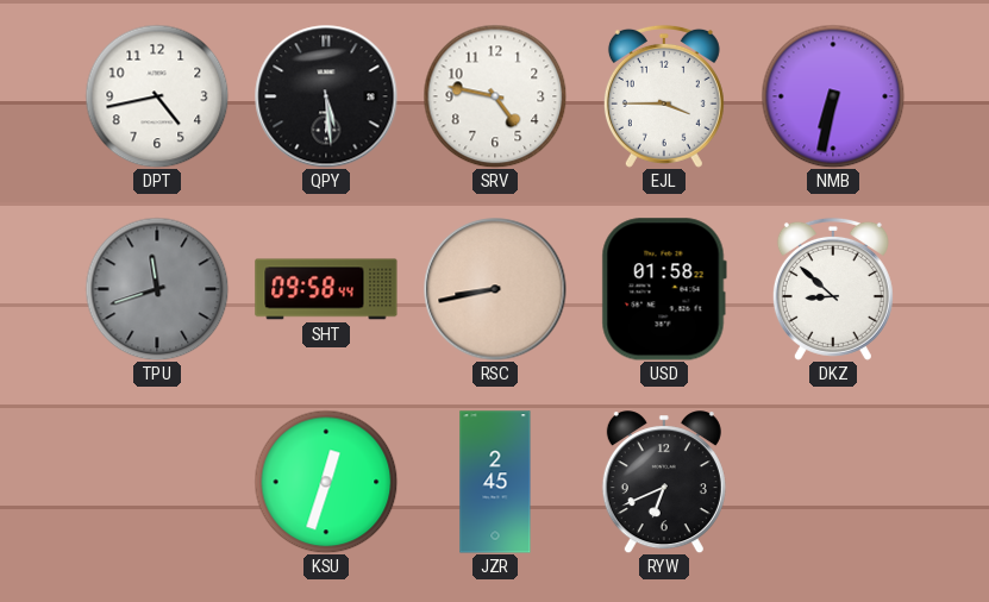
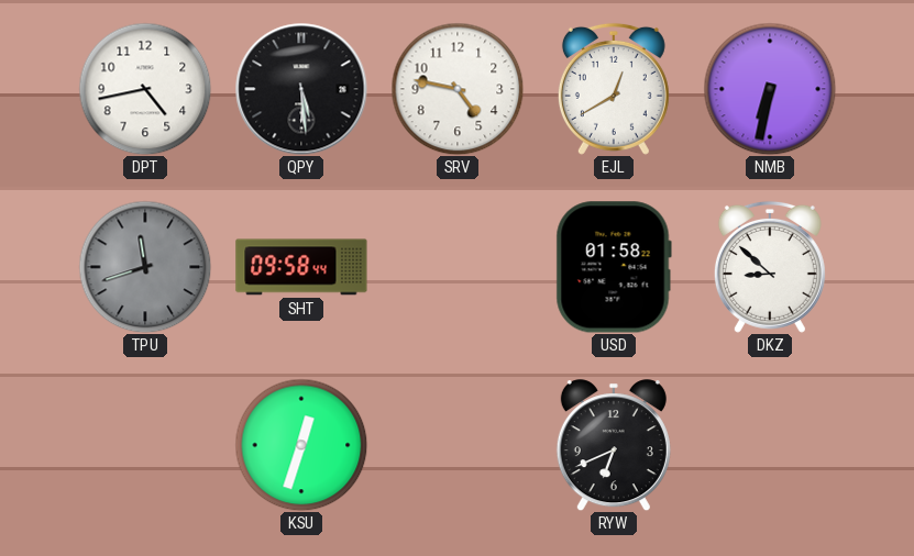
EJL: 3:45 -> 12:40
RSC: 8:43 -> none
JZR: 2:45 -> none
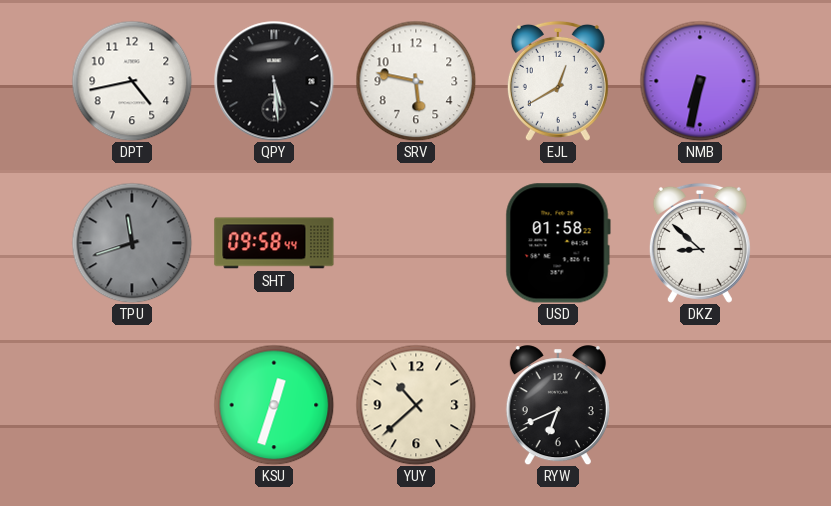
SRV: 4:47 -> 5:47
YUY: none -> 10:38
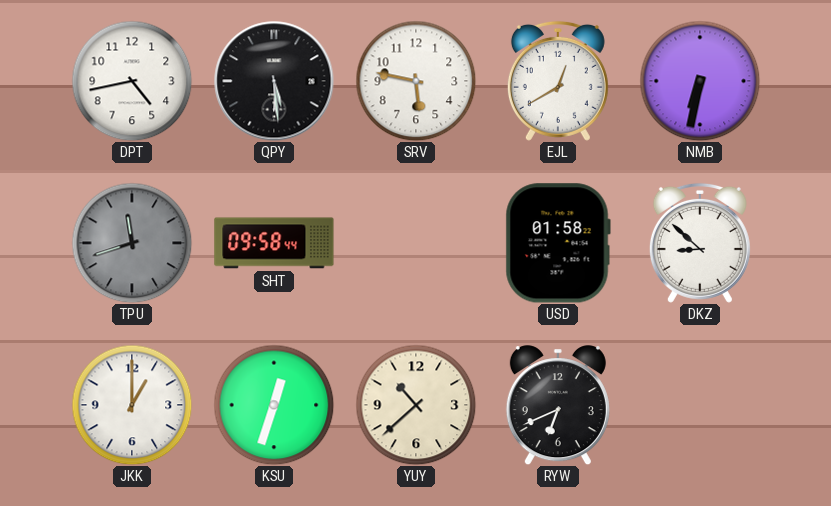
JKK: none -> 1:00
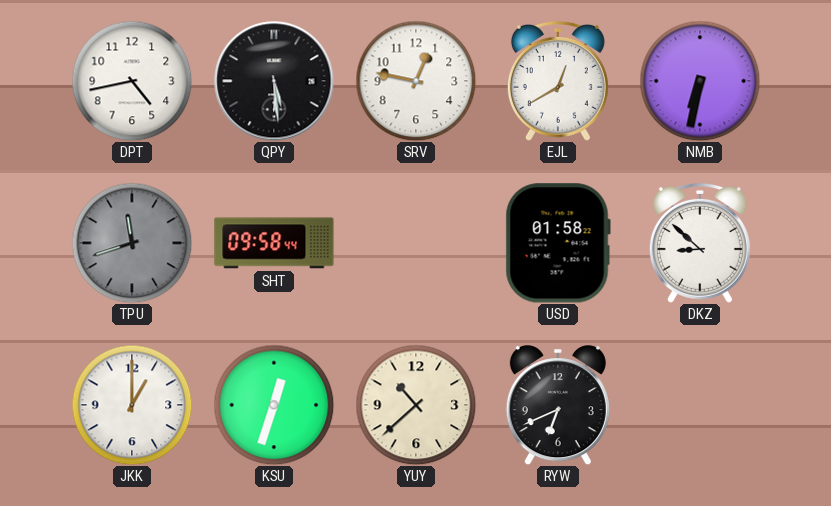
SRV: 5:47 -> 12:47
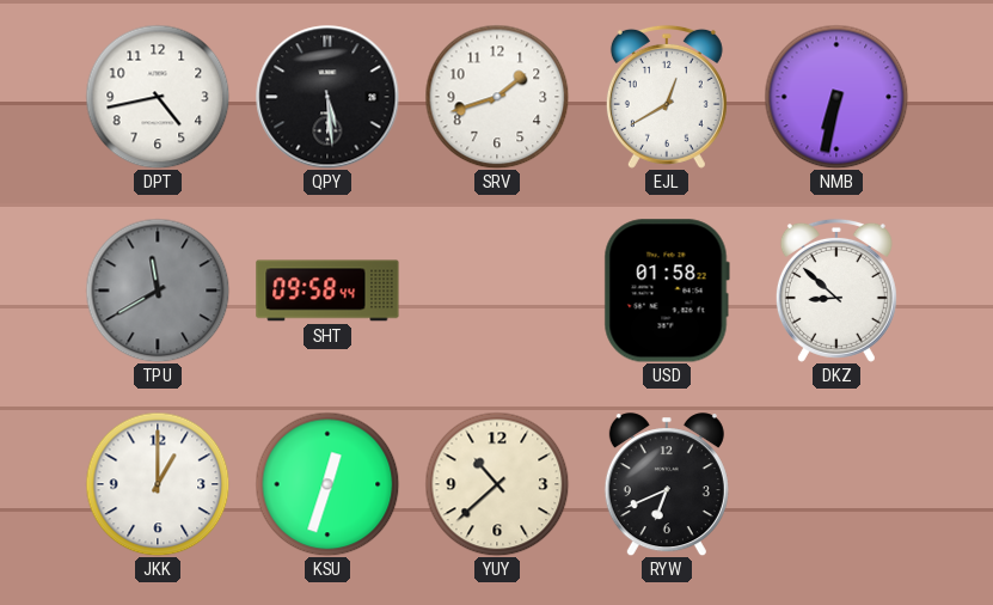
SRV: 12:47 -> 1:42
TPU: 11:42 -> 11:40
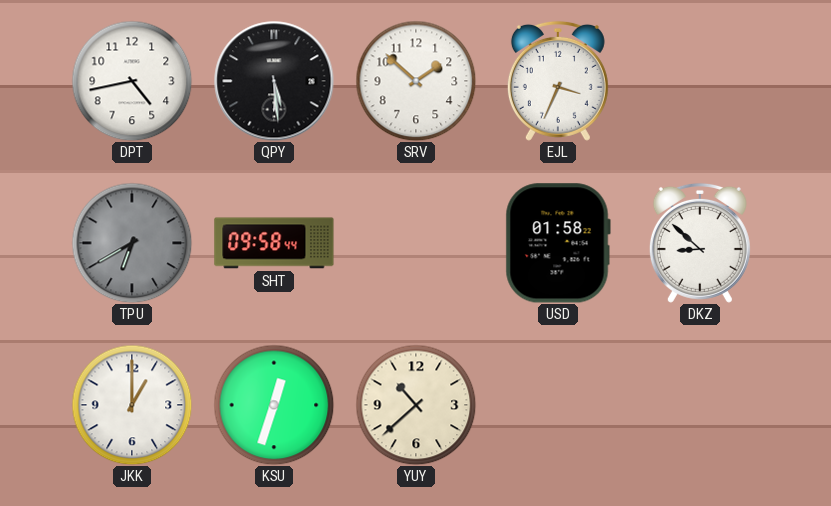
SRV: 1:42 -> 1:52
EJL: 12:40 -> 3:34
NMB: 6:32 -> none
TPU: 11:40 -> 6:40
RYW: 6:41 -> none
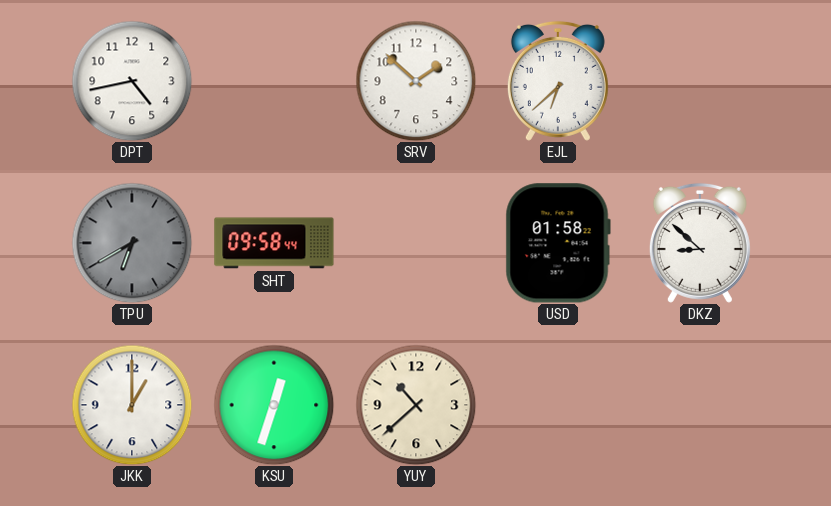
QPY: 5:29 -> none
EJL: 3:34 -> 6:38
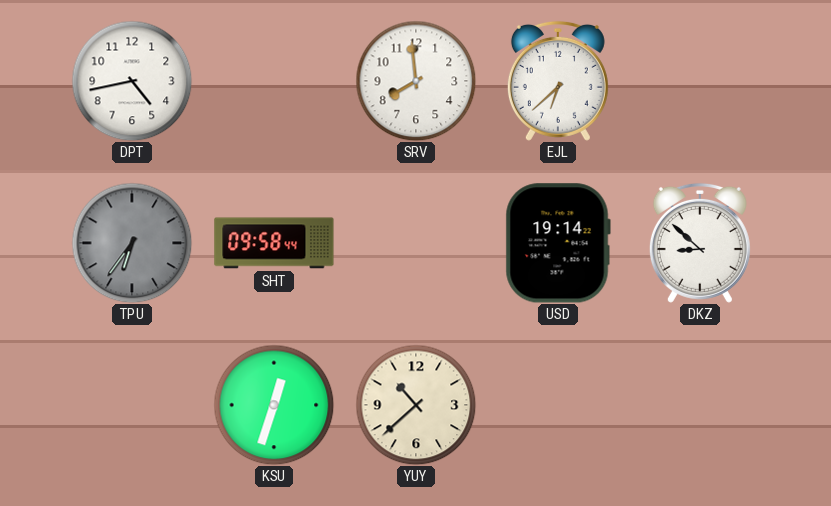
SRV: 1:52 -> 7:59
TPU: 6:40 -> 6:36
USD: 01:58 -> 19:14
JKK: 1:00 -> none
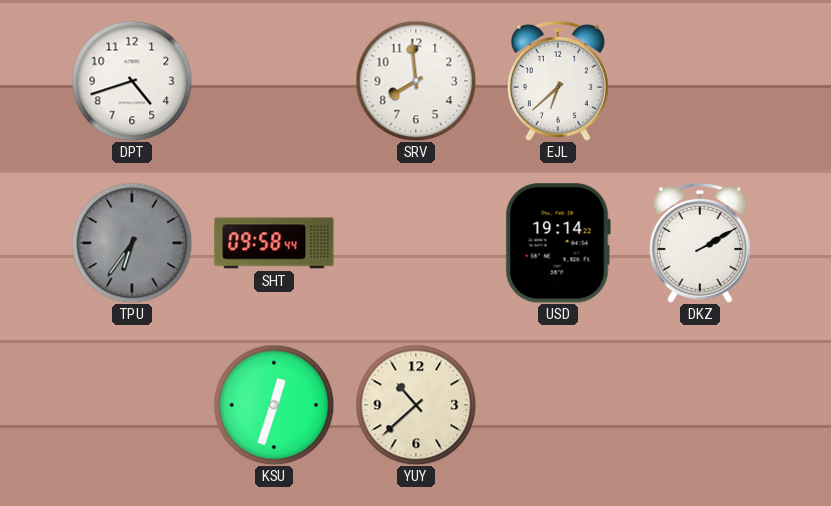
DPT: 4:43 -> 4:42
DKZ: 8:52 -> 2:10
